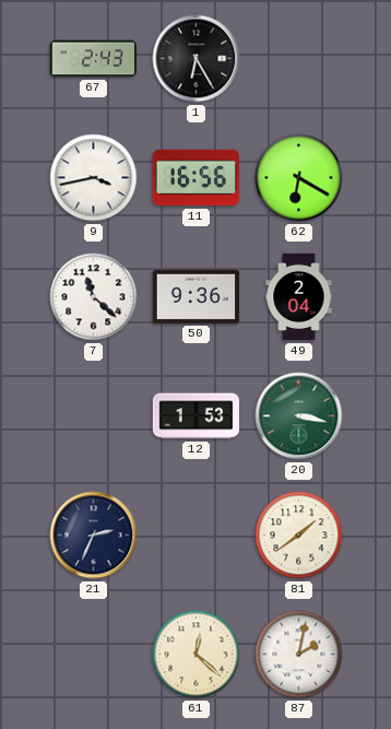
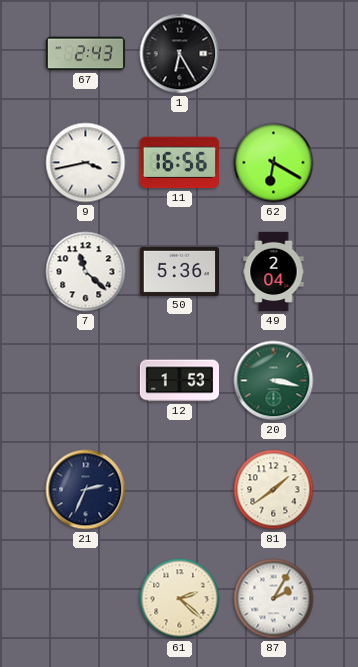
50: 9:36 -> 5:36
61: 12:22 -> 2:22
87: 2:02 -> 2:05
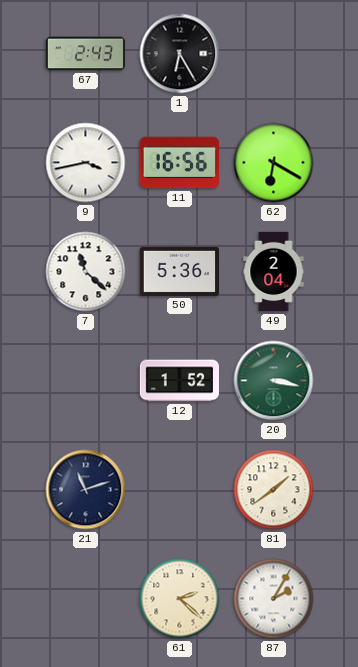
12: 1:53 -> 1:52
21: 2:34 -> 11:12
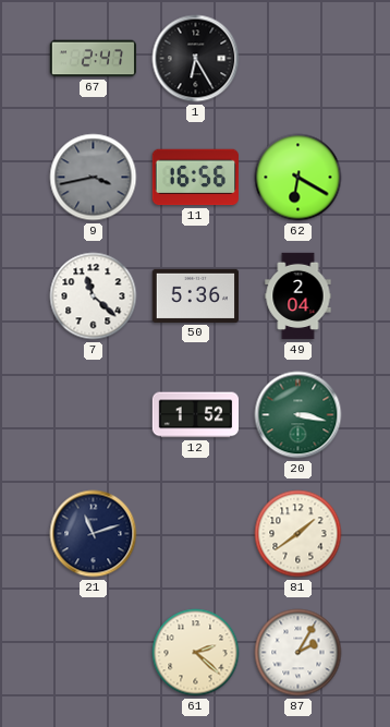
67: 2:43 -> 2:47
9 dial: white -> grey
